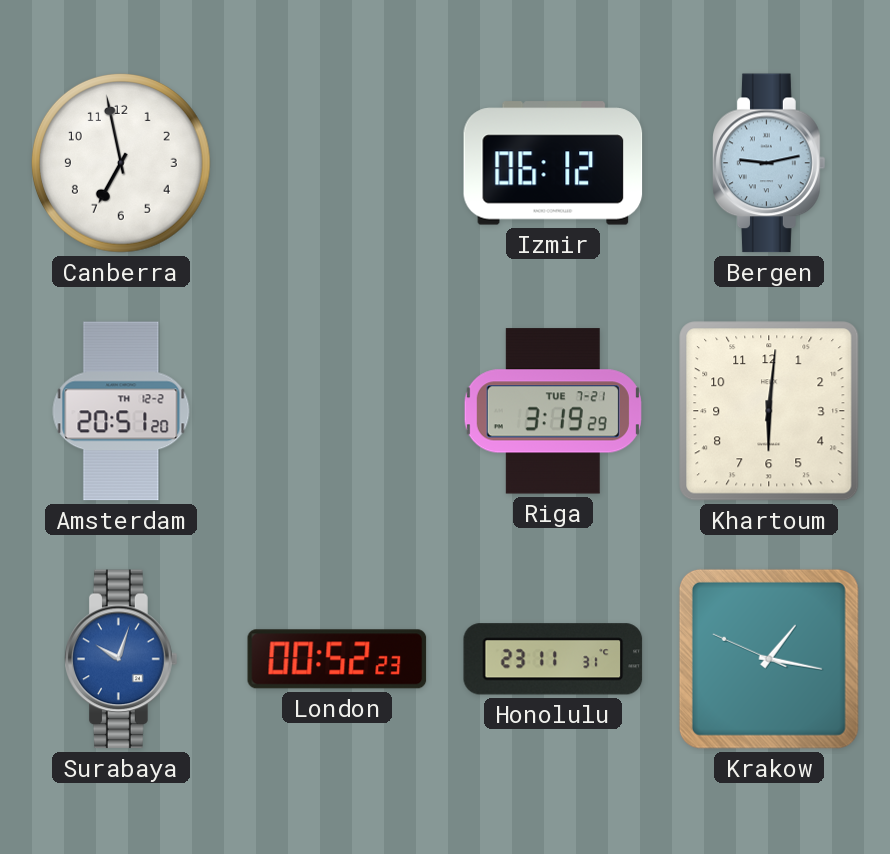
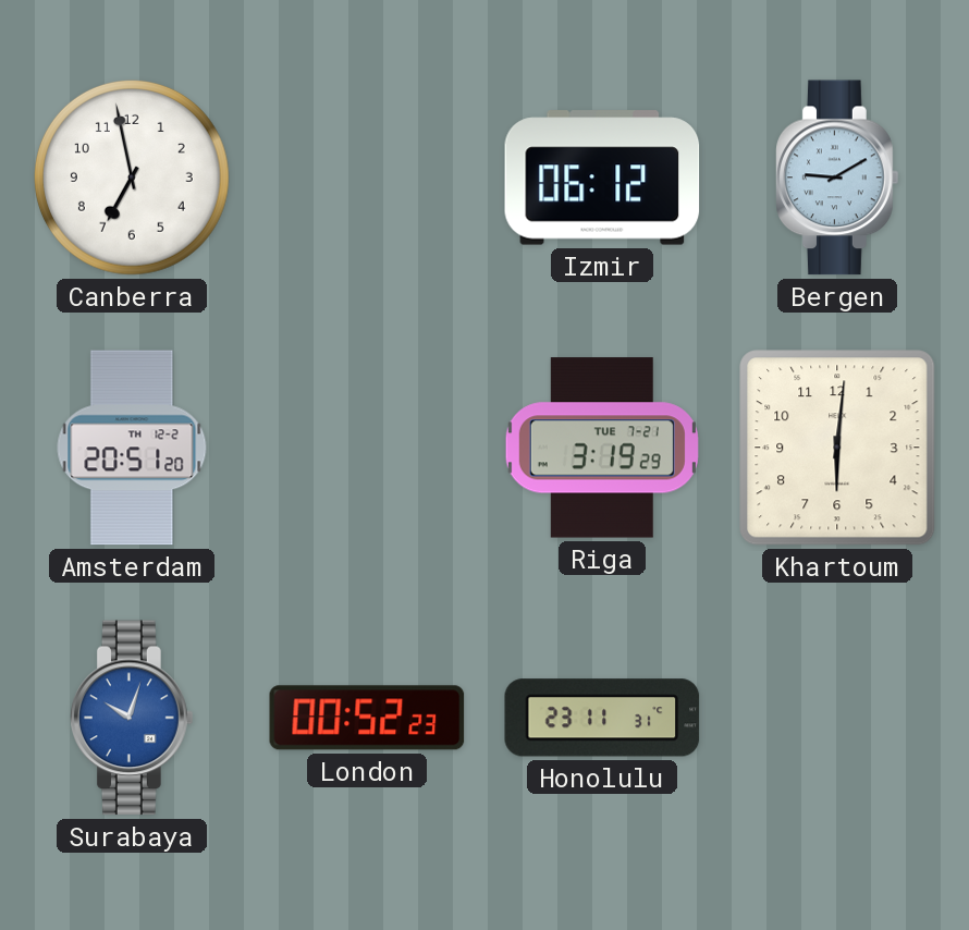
Bergen: 9:13 -> 9:10
Krakow: 1:16 -> none
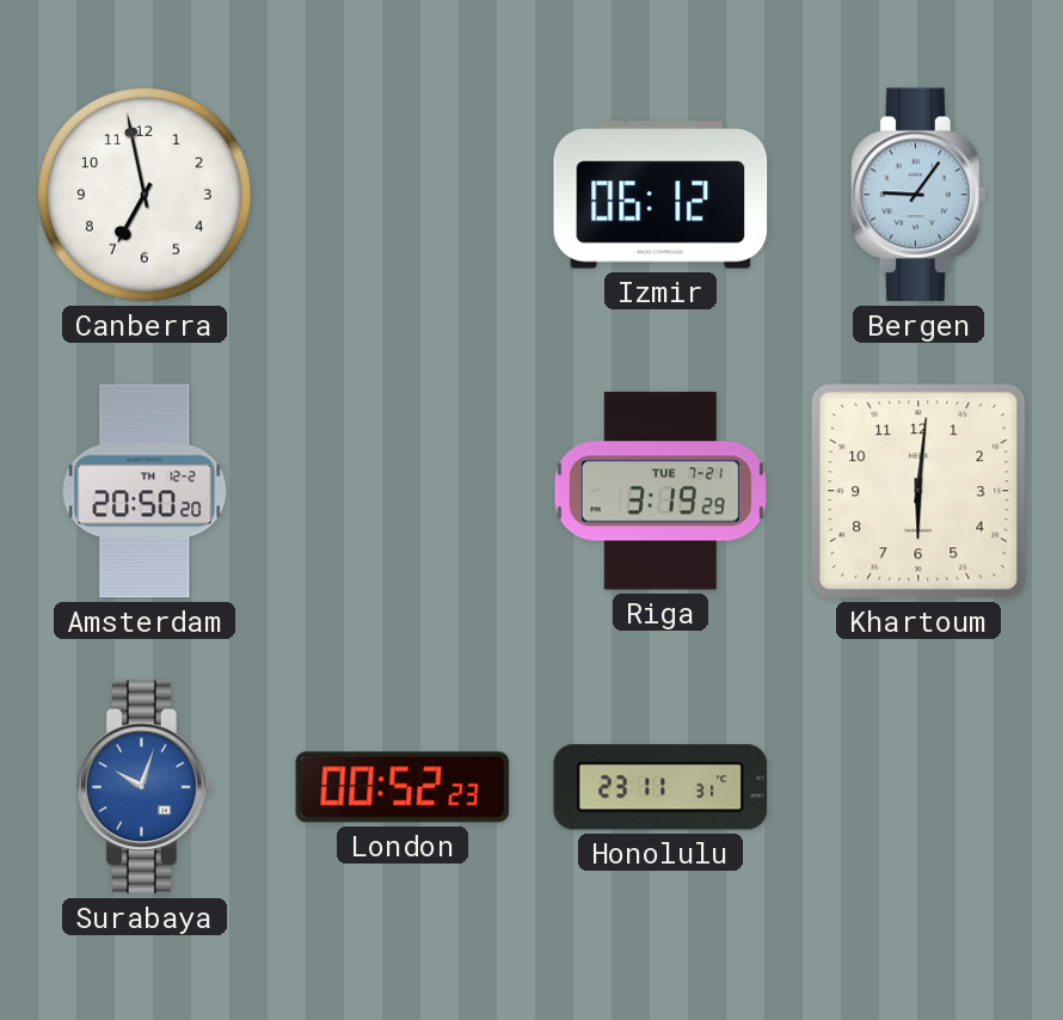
Bergen: 9:10 -> 9:06
Amsterdam: 20:51 -> 20:50
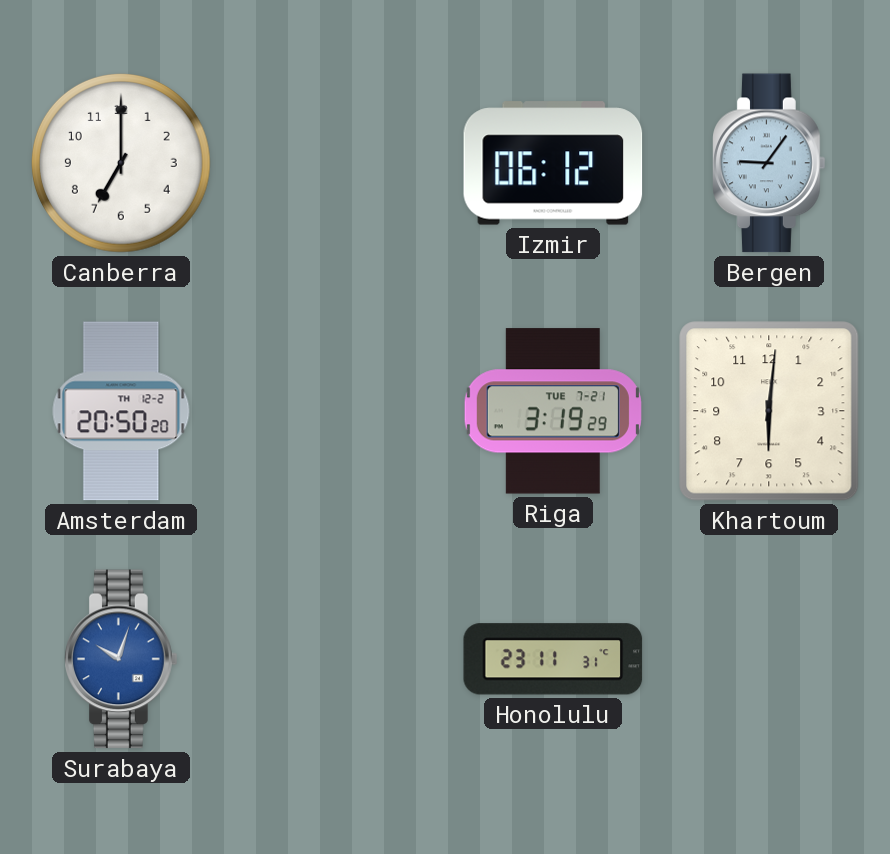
Canberra: 6:58 -> 7:00
London: 00:52 -> none
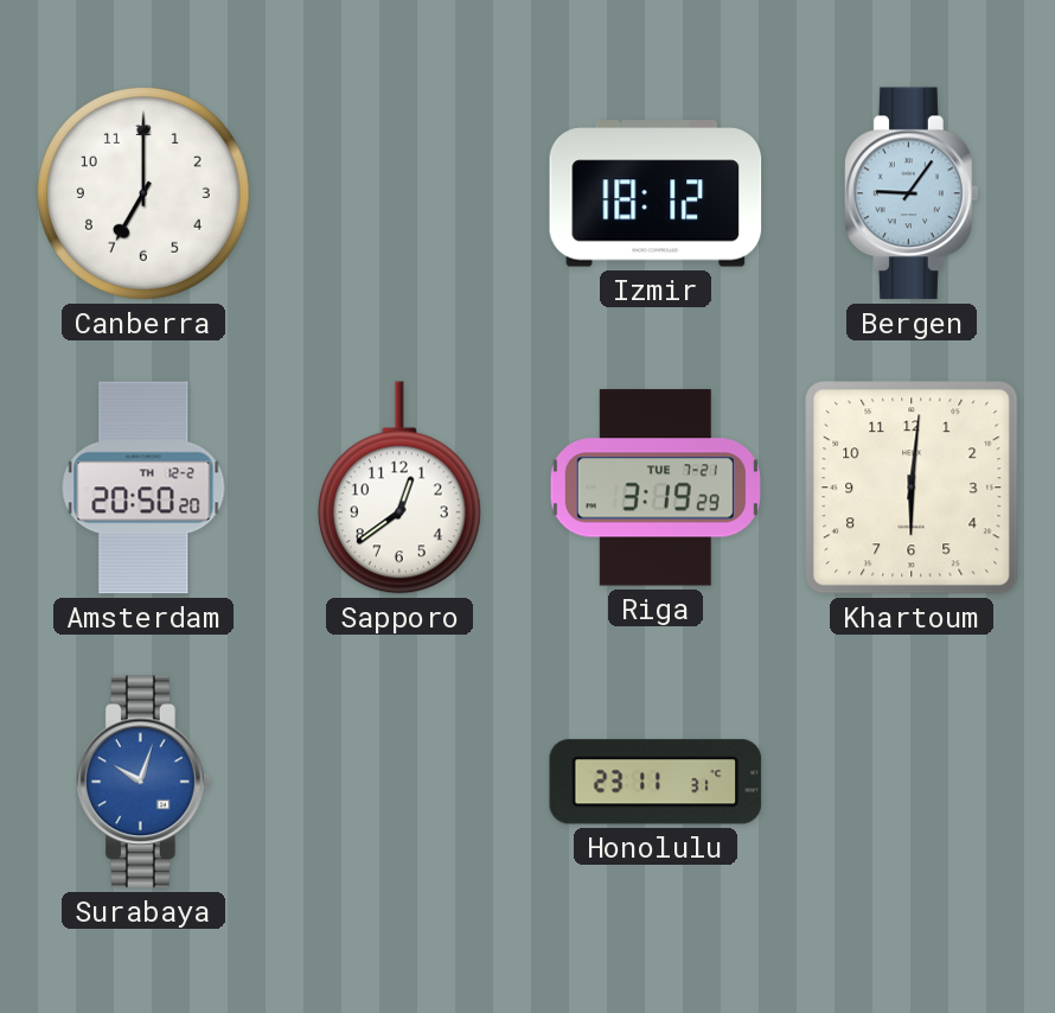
Izmir: 06:12 -> 18:12
Sapporo: none -> 12:39
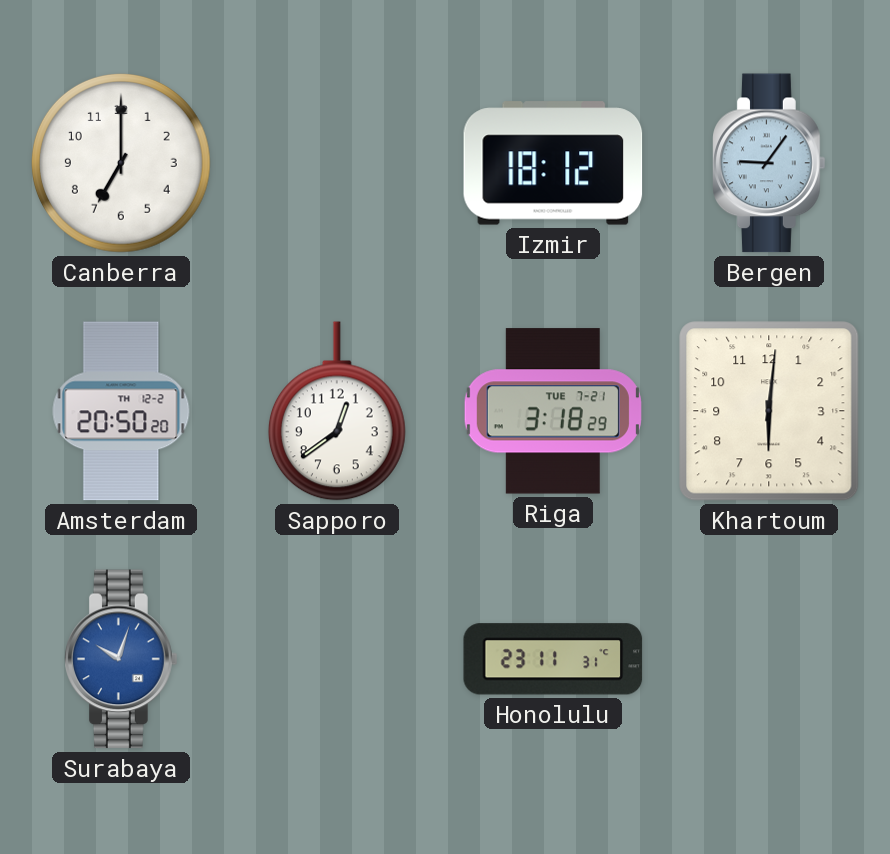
Riga: 3:19 -> 3:18
